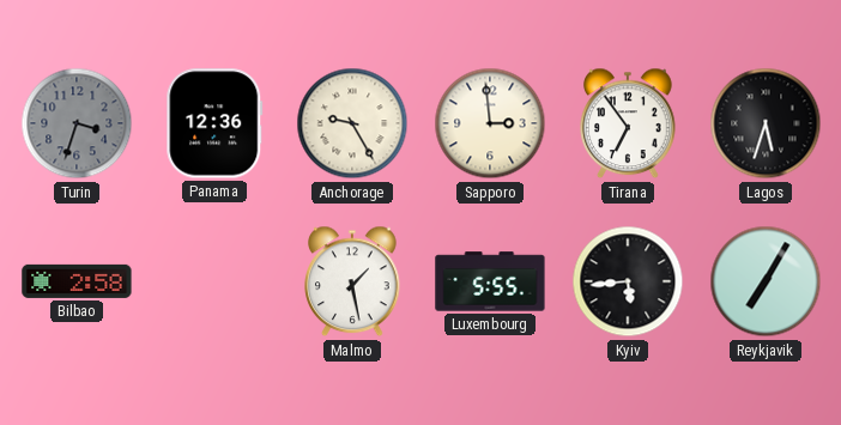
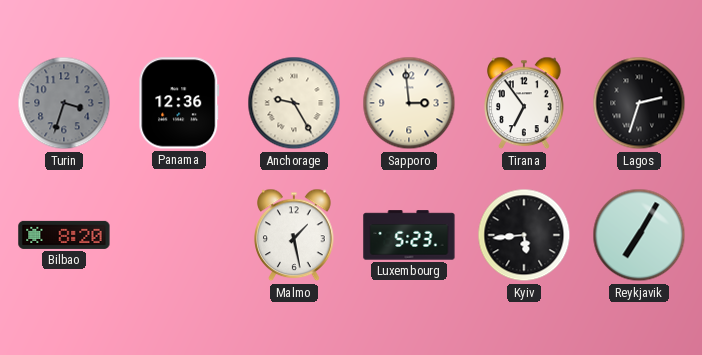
Lagos: 5:33 -> 2:33
Bilbao: 2:58 -> 8:20
Luxembourg: 5:55 -> 5:23
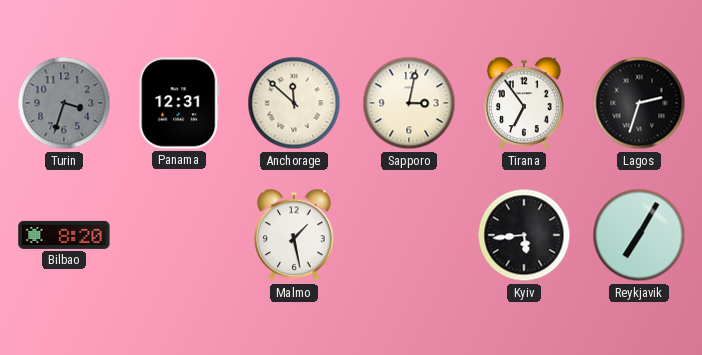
Panama: 12:36 -> 12:31
Anchorage: 9:25 -> 11:52
Sapporo: 2:59 -> 3:02
Luxembourg: 5:23 -> none
